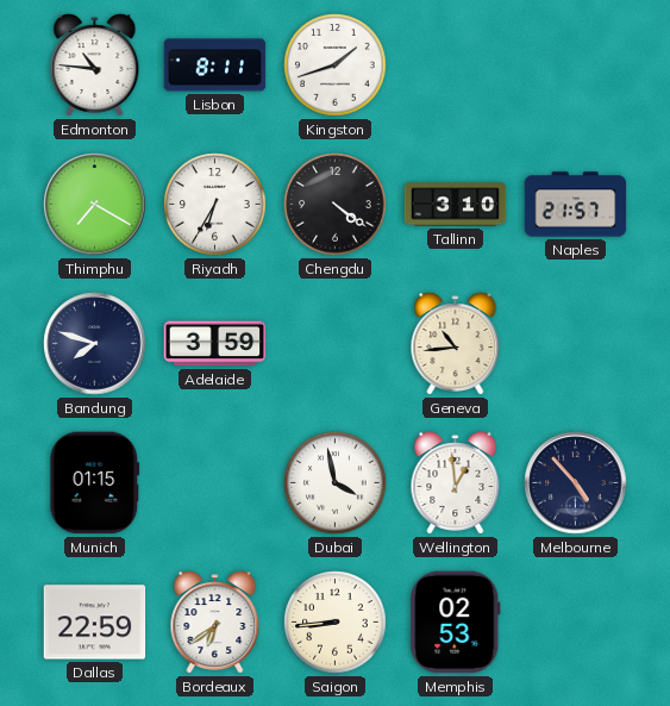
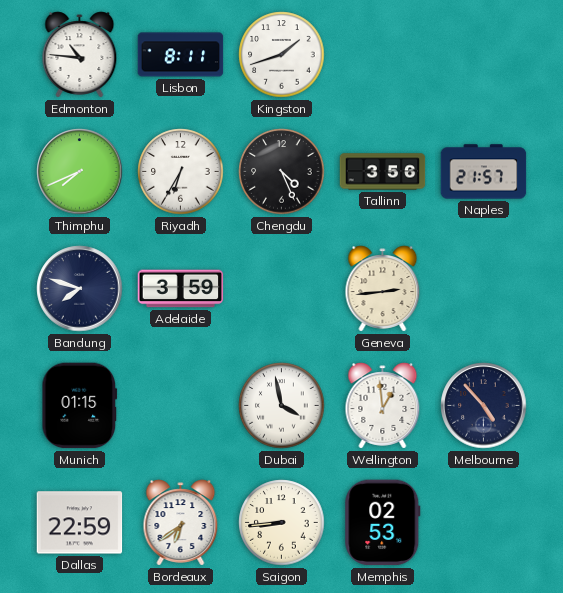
Thimphu: 7:20 -> 7:41
Chengdu: 4:21 -> 4:26
Tallinn: 3:10 -> 3:56
Geneva: 10:44 -> 2:44
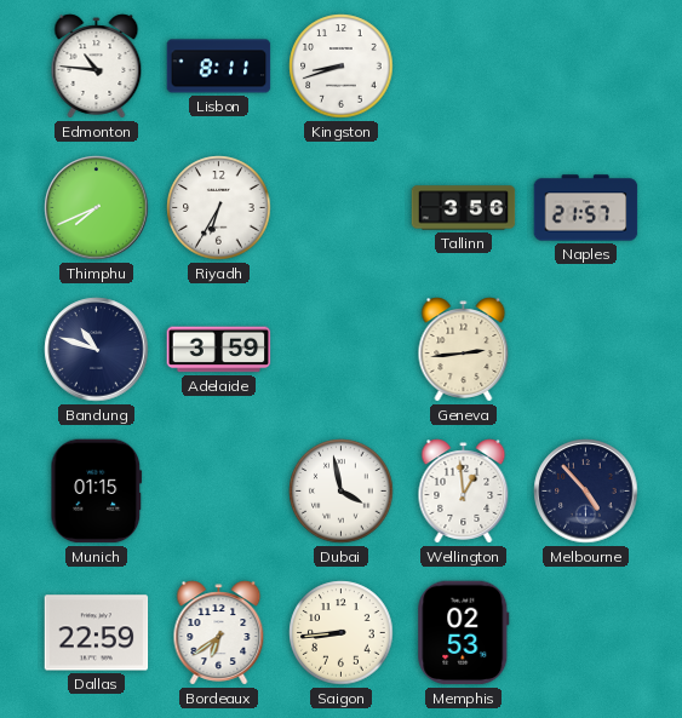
Kingston: 1:42 -> 8:42
Chengdu: 4:26 -> none
Bandung: 7:48 -> 10:48
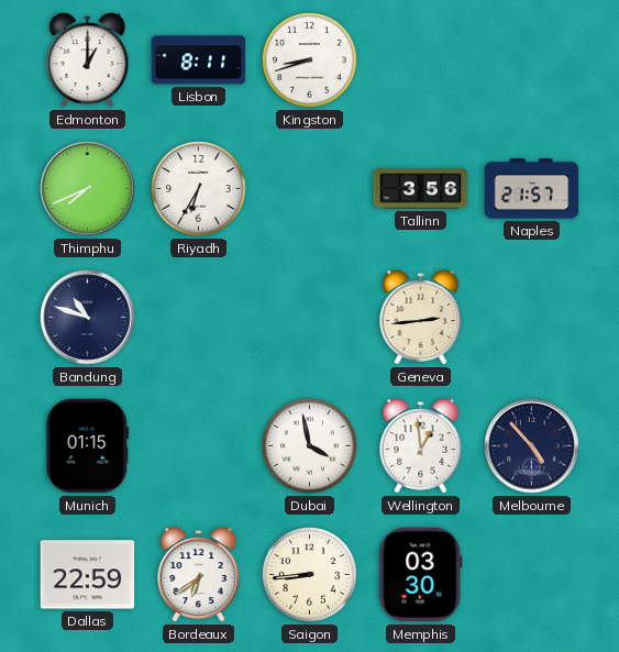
Edmonton: 10:46 -> 1:00
Adelaide: 3:59 -> none
Memphis: 02:53 -> 03:30
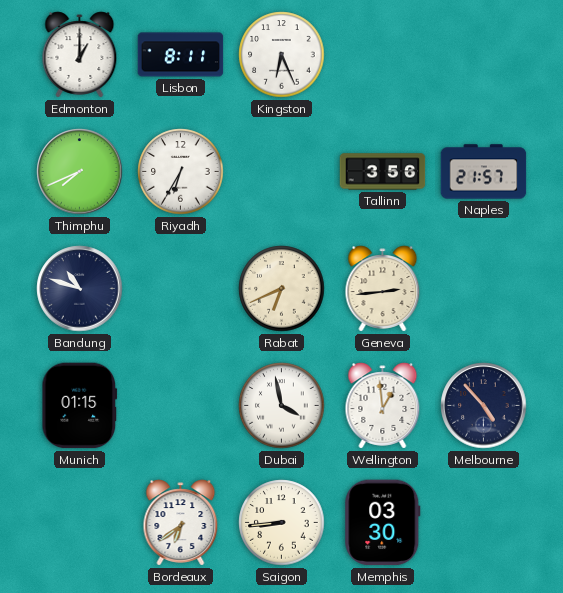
Kingston: 8:42 -> 6:26
Rabat: none -> 6:41
Dallas: 22:59 -> none
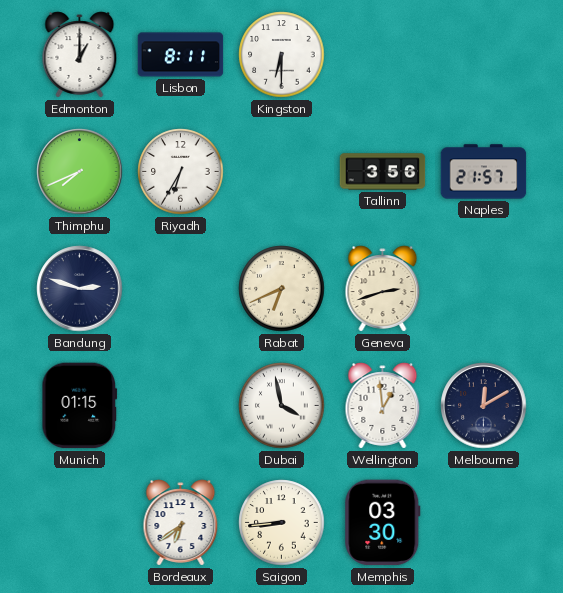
Kingston: 6:26 -> 6:30
Bandung: 10:48 -> 2:48
Geneva: 2:44 -> 2:42
Melbourne: 4:53 -> 12:10
